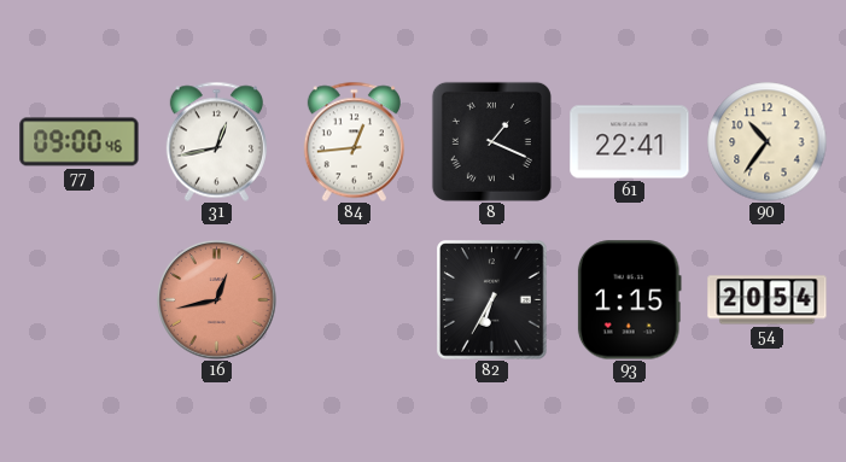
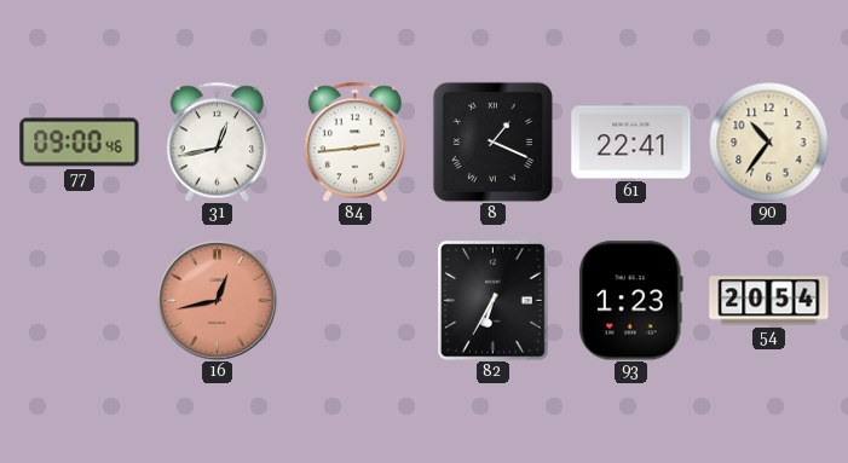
84: 12:44 -> 2:44
93: 1:15 -> 1:23
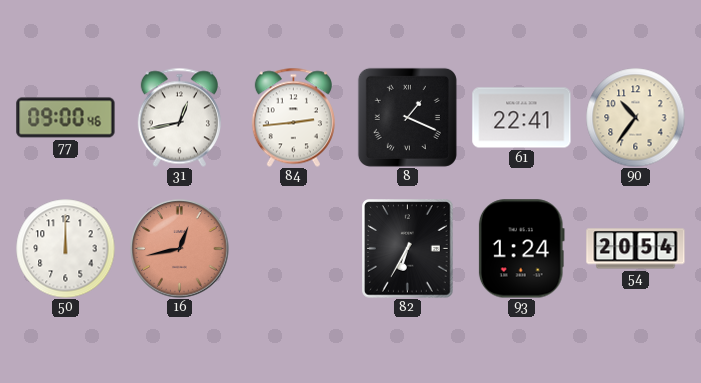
50: none -> 12:00
93: 1:23 -> 1:24
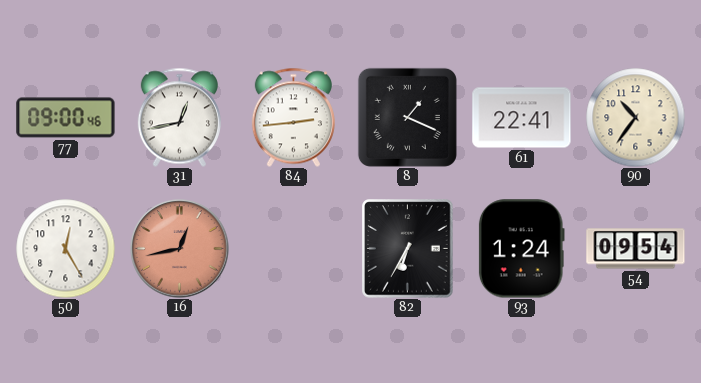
50: 12:00 -> 12:25
54: 20:54 -> 09:54
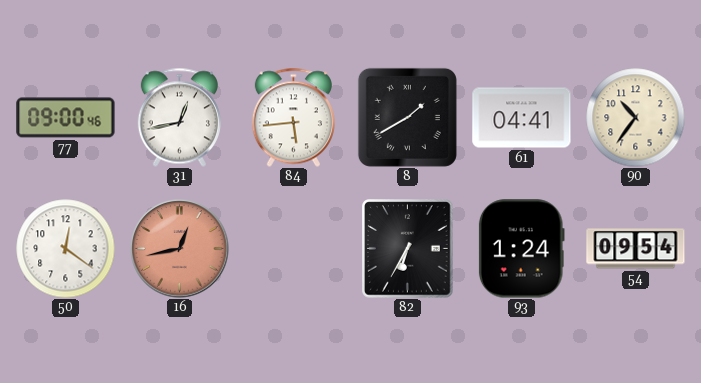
84: 2:44 -> 5:44
8: 1:19 -> 1:40
61: 22:41 -> 04:41
50: 12:25 -> 12:21
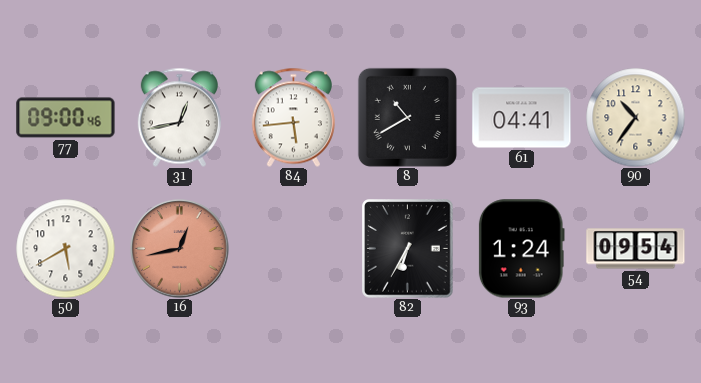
8: 1:40 -> 10:40
50: 12:21 -> 5:40
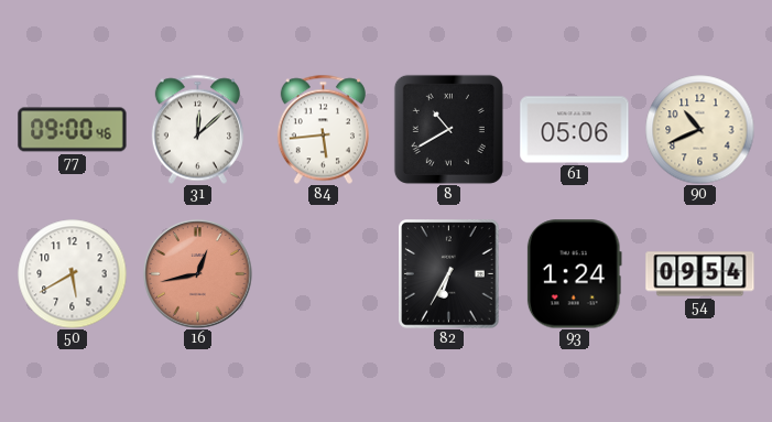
31: 12:43 -> 12:08
61: 04:41 -> 05:06
90: 10:36 -> 10:41
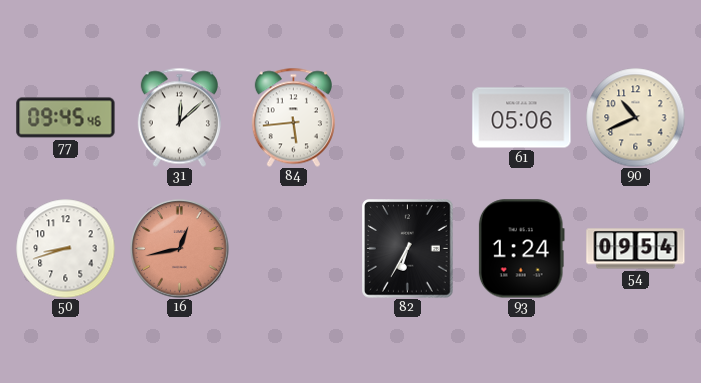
77: 09:00 -> 09:45
8: 10:40 -> none
50: 5:40 -> 8:42
